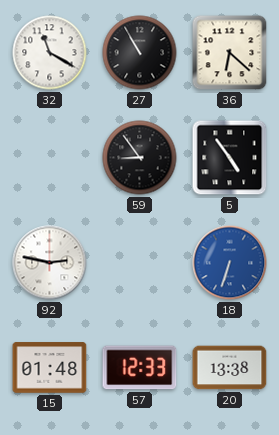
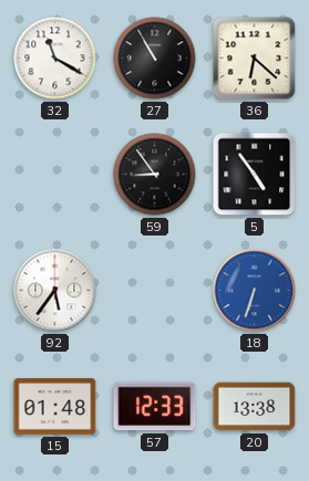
92: 2:47 -> 5:36
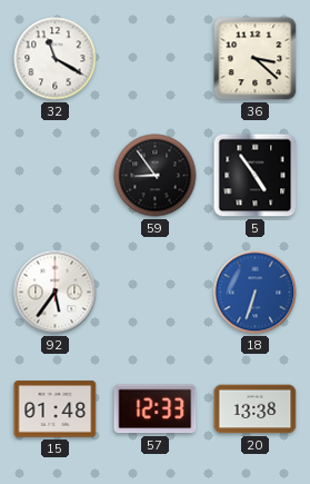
27: 10:55 -> none
36: 6:22 -> 3:22
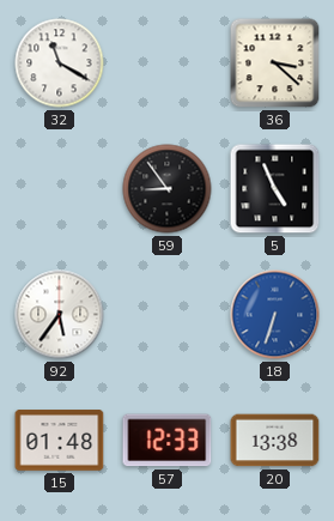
5: 4:54 -> 4:56
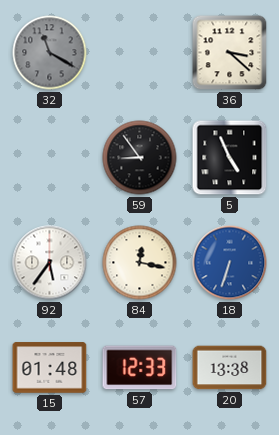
32 dial: white -> grey
84: none -> 12:17
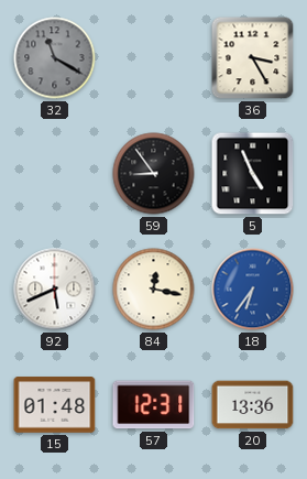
36: 3:22 -> 3:25
92: 5:36 -> 5:41
18: 6:33 -> 6:36
57: 12:33 -> 12:31
20: 13:38 -> 13:36
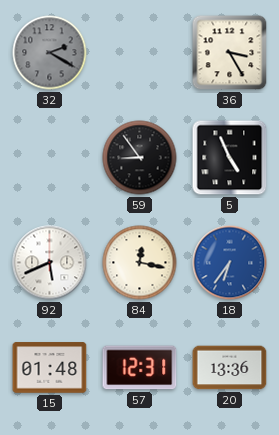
32: 11:20 -> 2:20
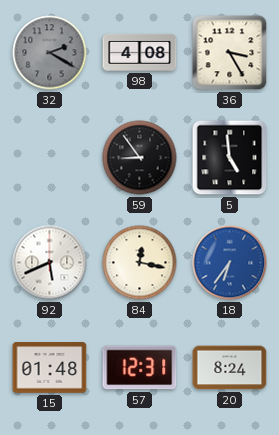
98: none -> 4:08
5: 4:56 -> 4:59
20: 13:36 -> 8:24
